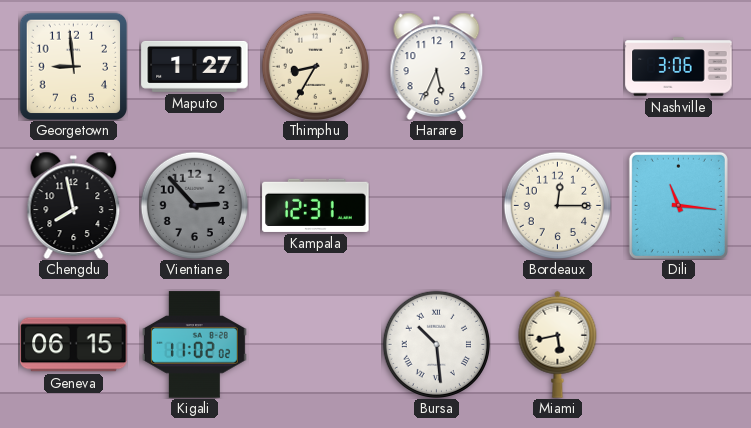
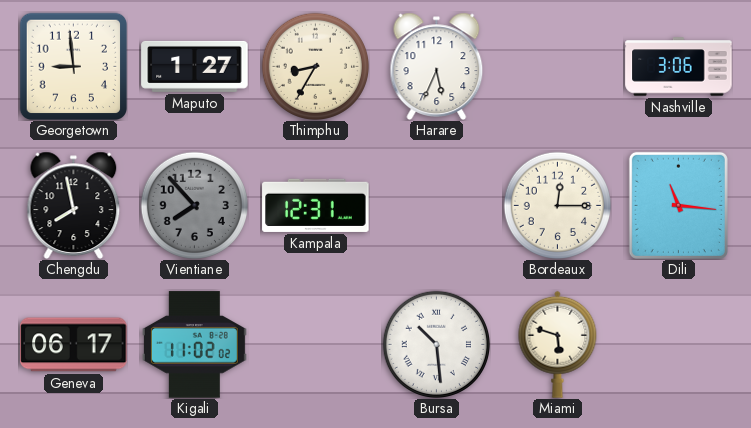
Vientiane: 2:53 -> 7:53
Geneva: 06:15 -> 06:17
Miami: 5:43 -> 5:48
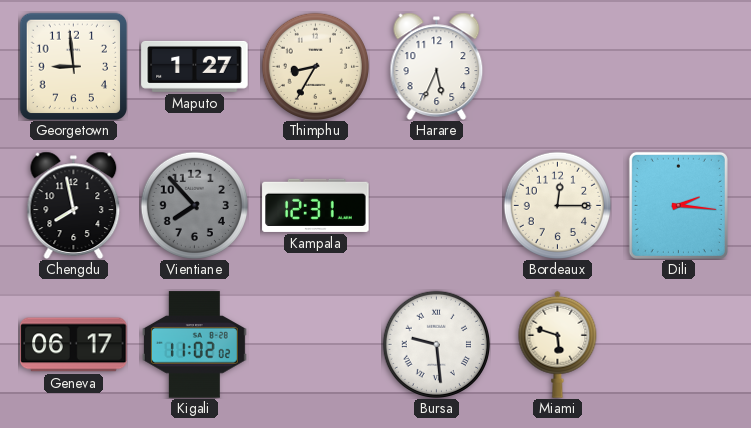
Nashville: 3:06 -> none
Dili: 11:16 -> 2:16
Bursa: 10:29 -> 9:29
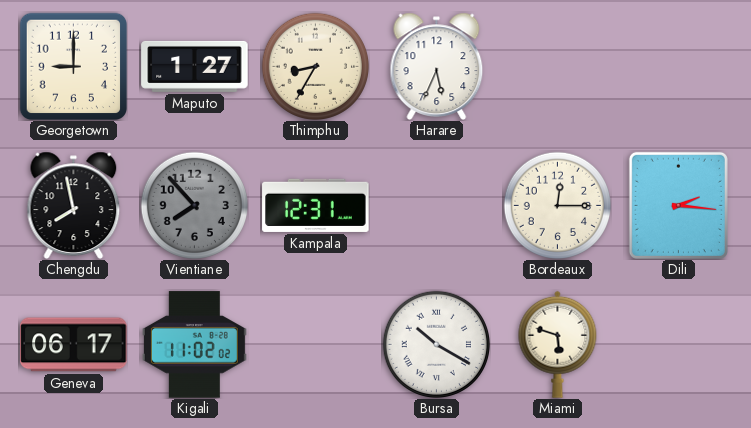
Georgetown: 8:59 -> 9:00
Bursa: 9:29 -> 10:20
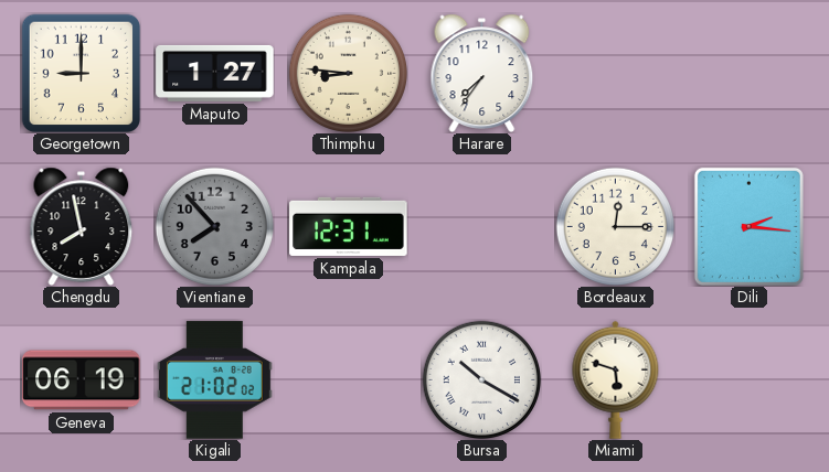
Thimphu: 8:35 -> 8:46
Harare: 5:34 -> 7:36
Geneva: 06:17 -> 06:19
Kigali: 11:02 -> 21:02
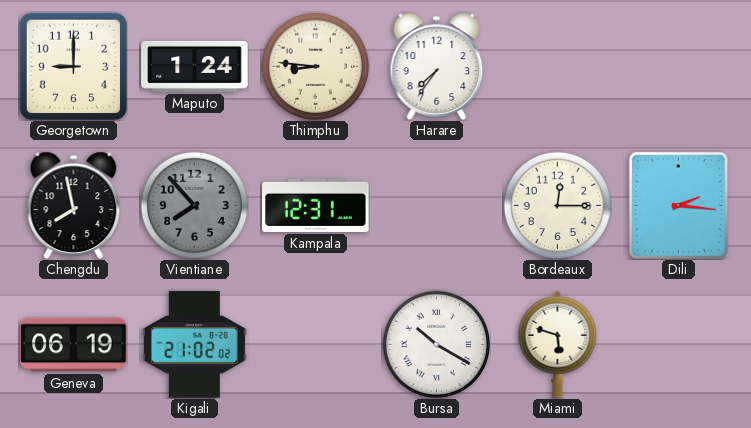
Maputo: 1:27 -> 1:24
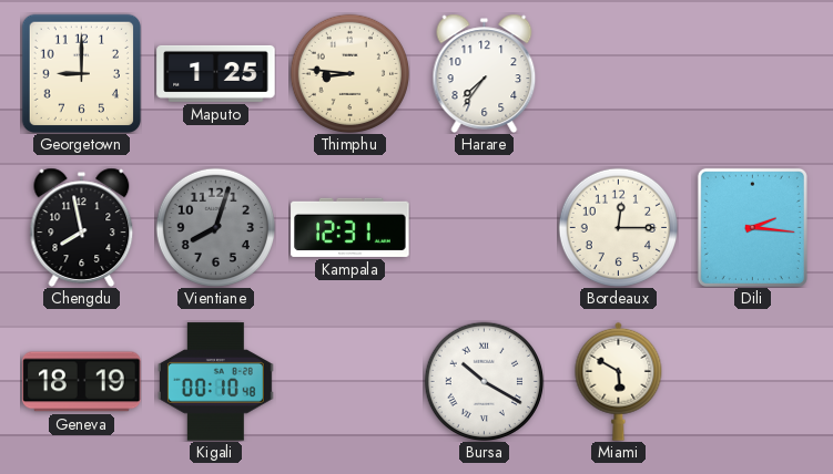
Maputo: 1:24 -> 1:25
Vientiane: 7:53 -> 8:03
Geneva: 06:19 -> 18:19
Kigali: 21:02 -> 00:10
Miami: 5:48 -> 5:50
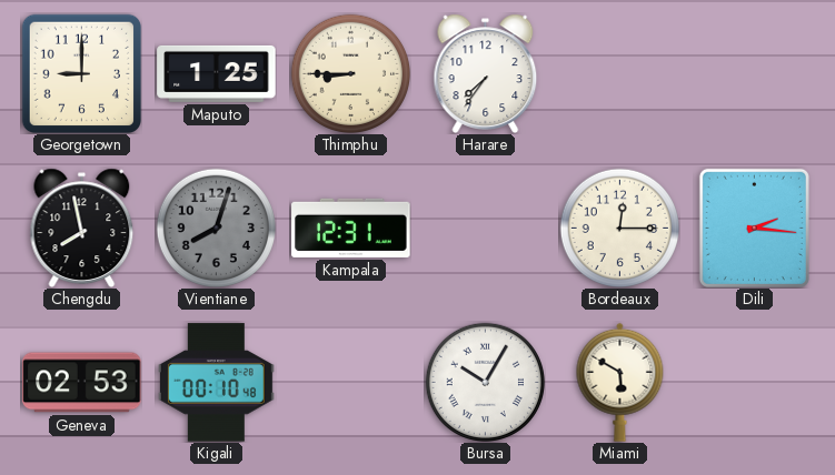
Thimphu: 8:46 -> 8:45
Geneva: 18:19 -> 02:53
Bursa: 10:20 -> 10:05
